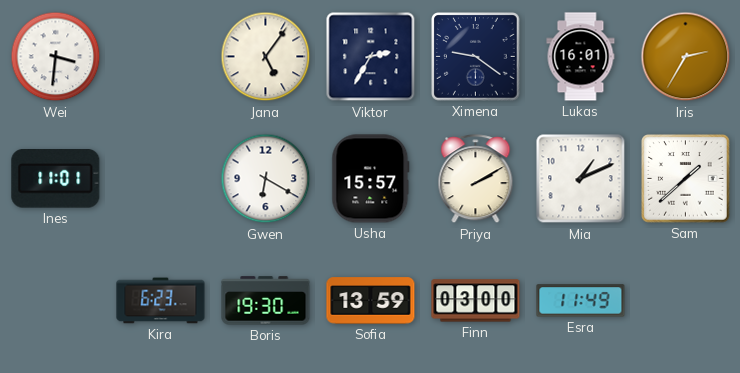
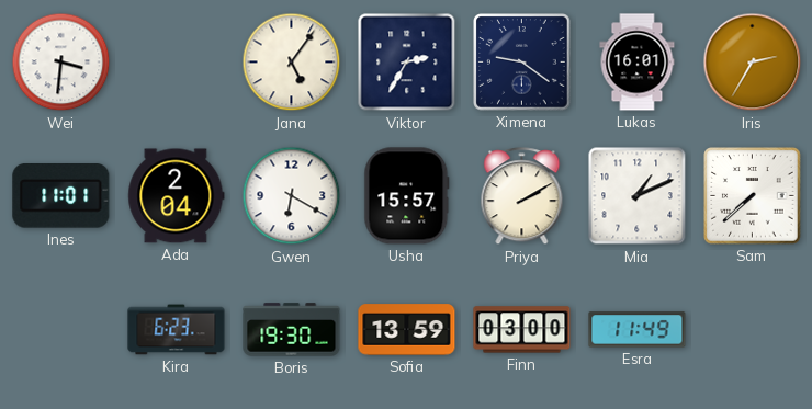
Ada: none -> 2:04
Sam: 1:38 -> 7:38
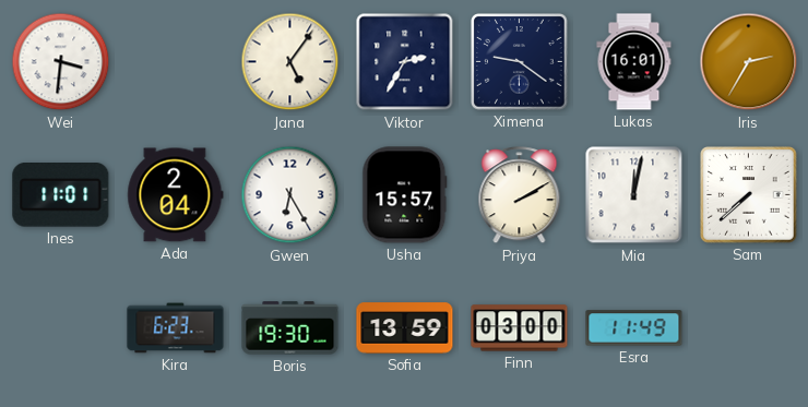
Gwen: 6:20 -> 6:25
Mia: 1:11 -> 12:02
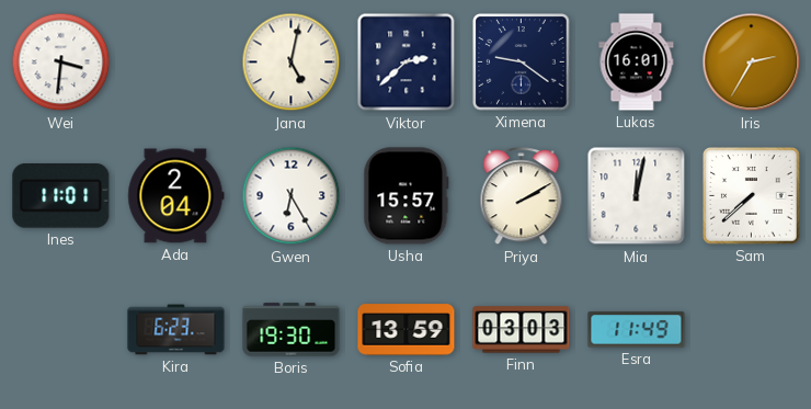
Jana: 5:06 -> 5:02
Viktor: 2:35 -> 2:38
Finn: 03:00 -> 03:03
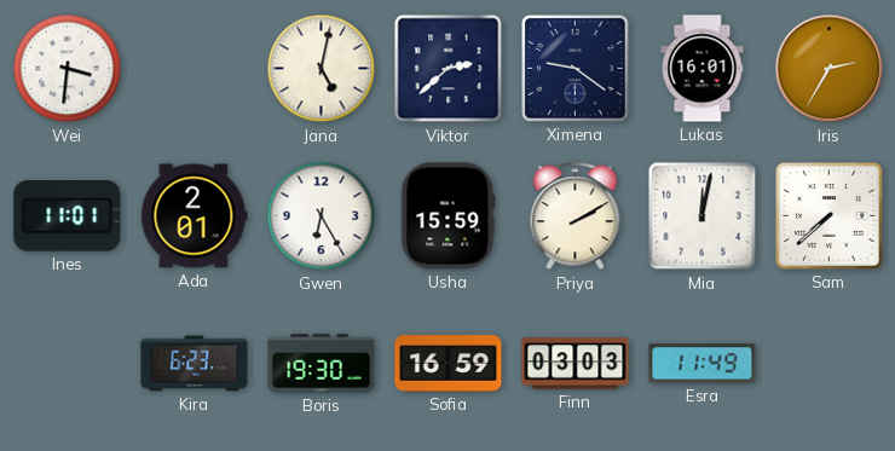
Ada: 2:04 -> 2:01
Usha: 15:57 -> 15:59
Sofia: 13:59 -> 16:59
